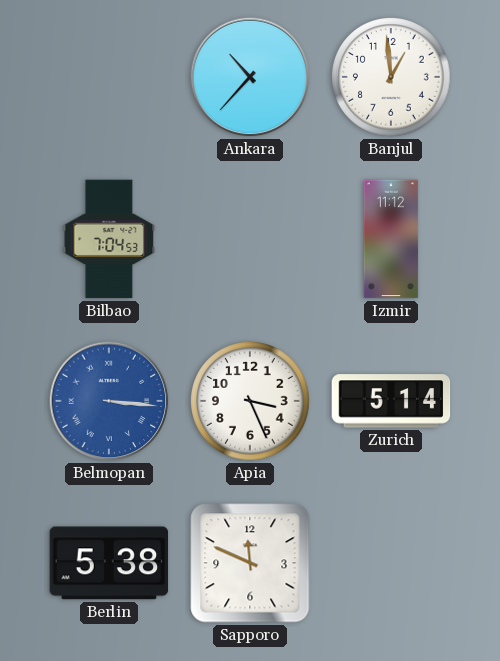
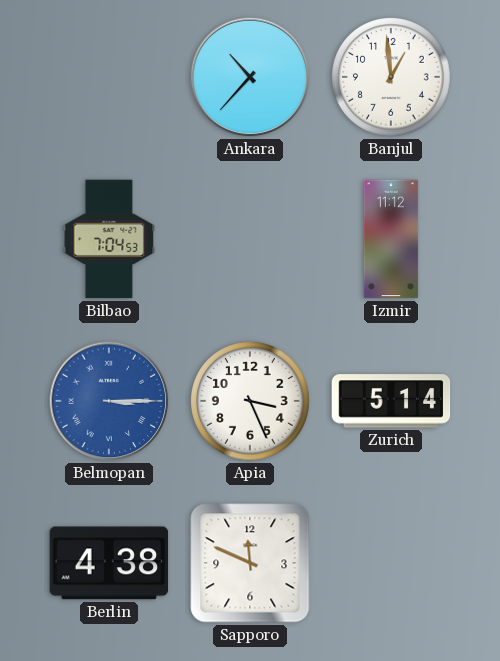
Belmopan: 3:16 -> 3:15
Berlin: 5:38 -> 4:38
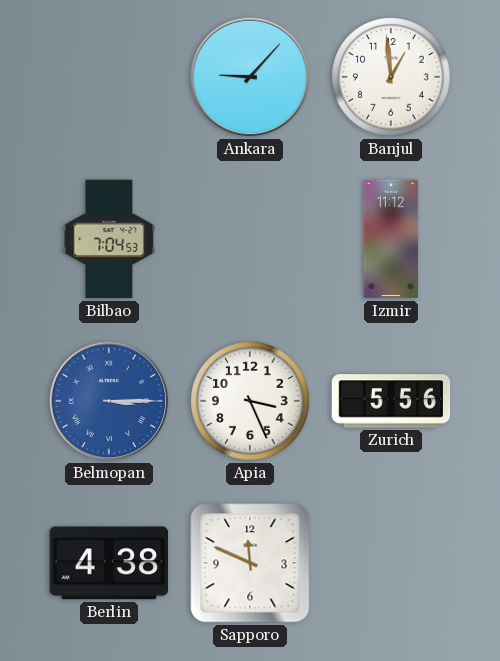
Ankara: 10:37 -> 9:07
Zurich: 5:14 -> 5:56
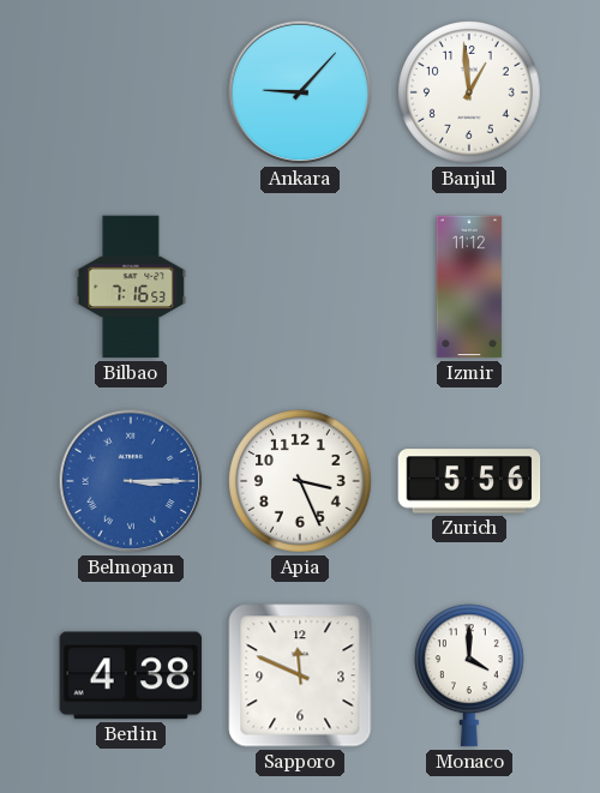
Bilbao: 7:04 -> 7:16
Monaco: none -> 4:00
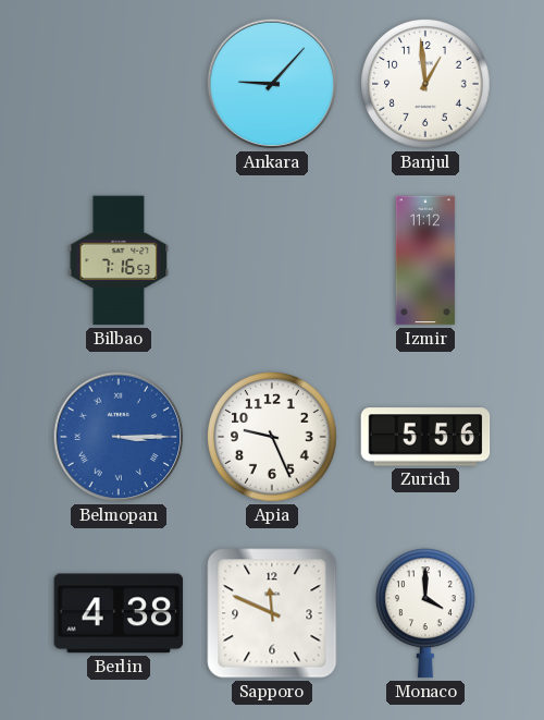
Apia: 3:26 -> 9:26
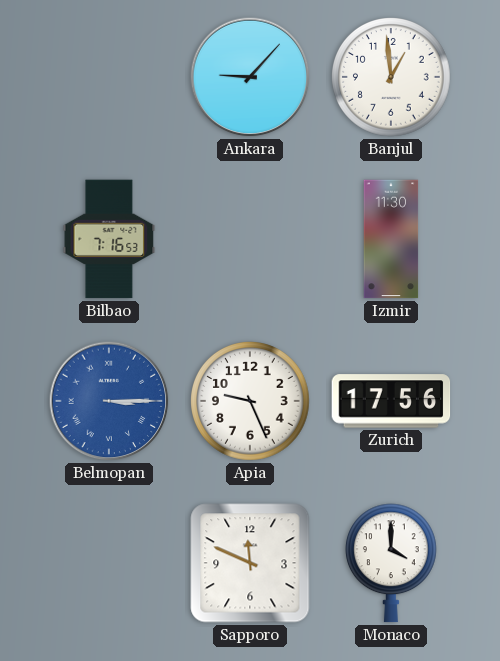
Izmir: 11:12 -> 11:30
Zurich: 5:56 -> 17:56
Berlin: 4:38 -> none
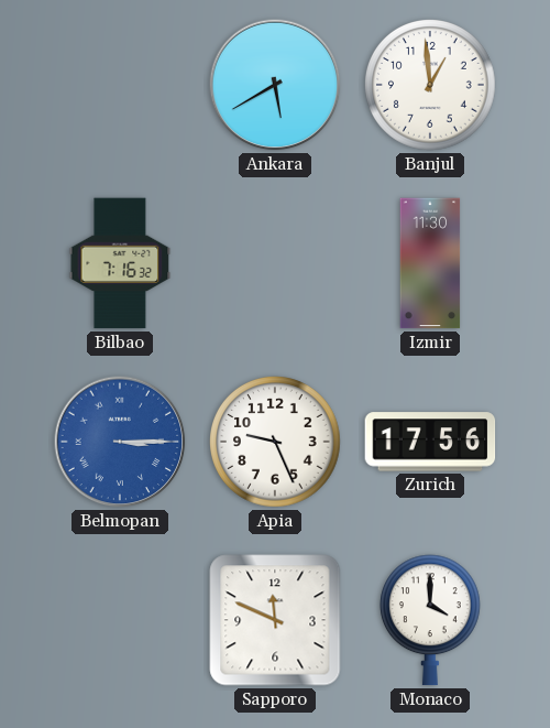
Ankara: 9:07 -> 5:40
Bilbao: 7:16:53 -> 7:16:32
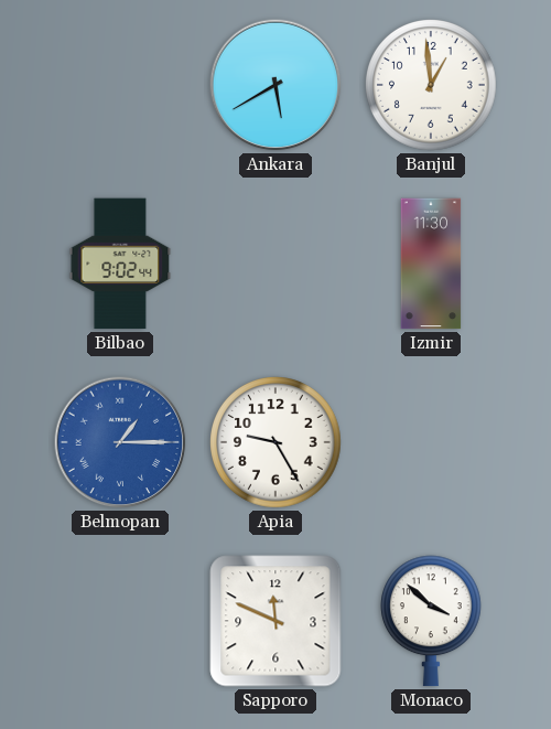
Bilbao: 7:16 -> 9:02
Belmopan: 3:15 -> 1:15
Apia: 9:26 -> 9:25
Zurich: 17:56 -> none
Monaco: 4:00 -> 3:52
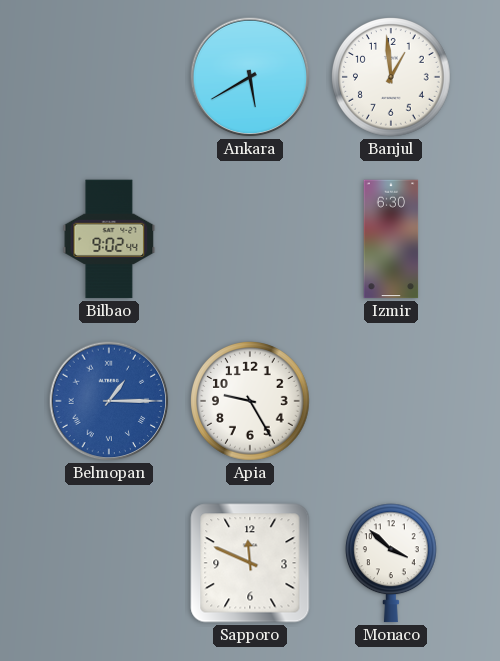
Izmir: 11:30 -> 6:30
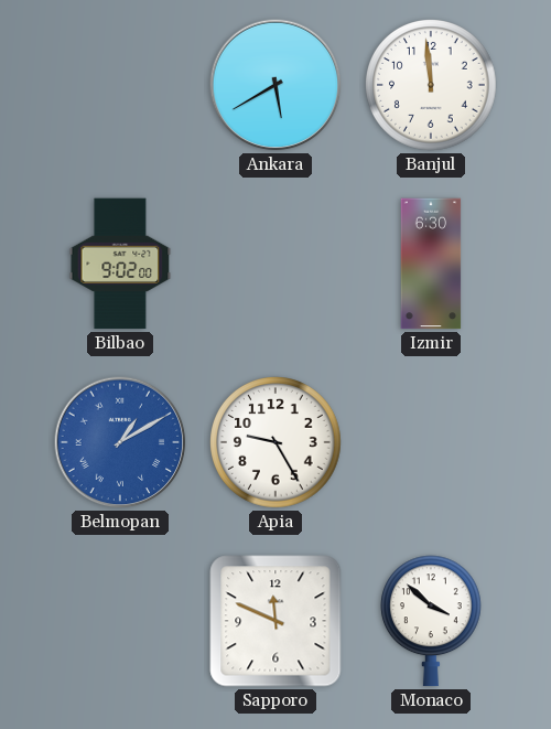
Banjul: 12:59 -> 11:59
Bilbao: 9:02:44 -> 9:02:00
Belmopan: 1:15 -> 1:10
